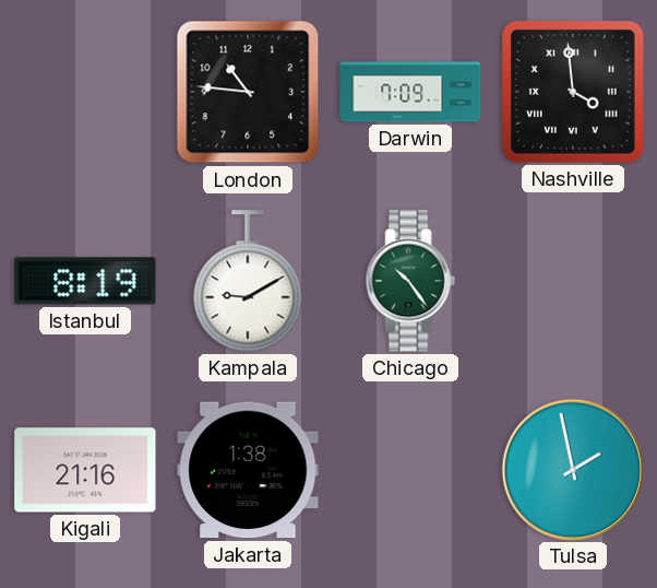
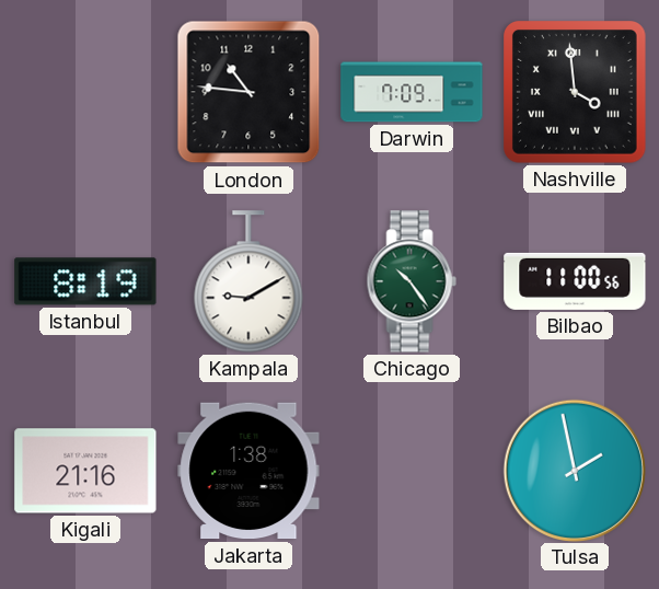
Bilbao: none -> 11:00
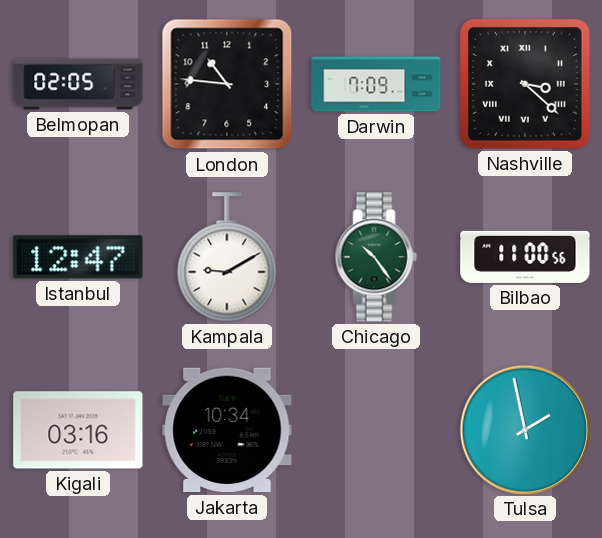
Belmopan: none -> 02:05
Nashville: 3:59 -> 3:22
Istanbul: 8:19 -> 12:47
Kigali: 21:16 -> 03:16
Jakarta: 1:38 -> 10:34
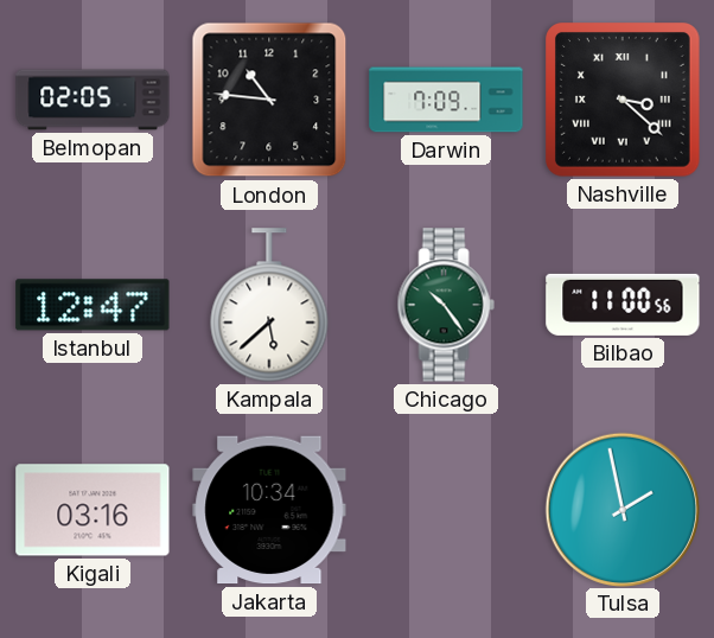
Kampala: 9:10 -> 5:38
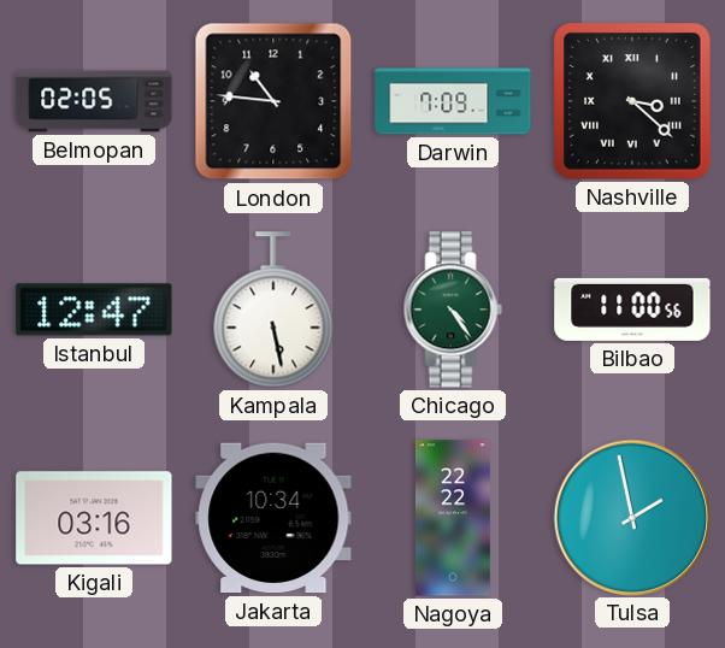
Kampala: 5:38 -> 5:28
Chicago: 10:24 -> 4:24
Nagoya: none -> 22:22
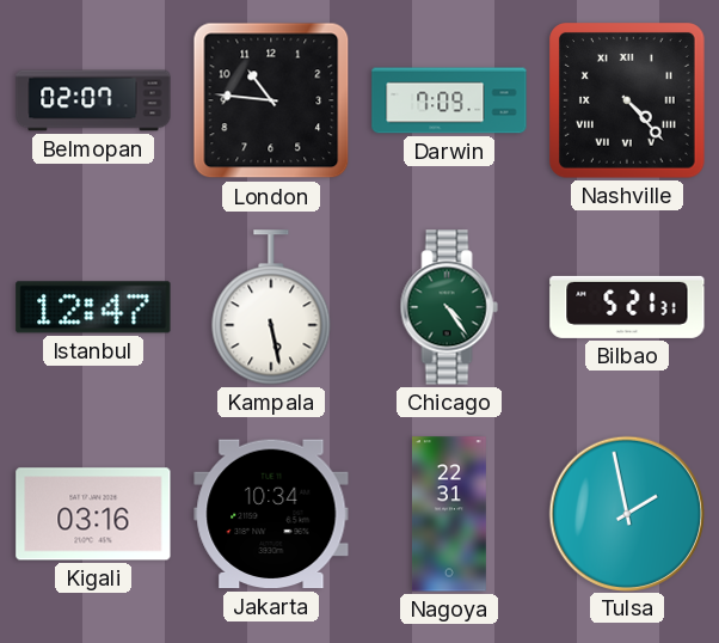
Belmopan: 02:05 -> 02:07
Nashville: 3:22 -> 4:23
Bilbao: 11:00 -> 5:21
Nagoya: 22:22 -> 22:31
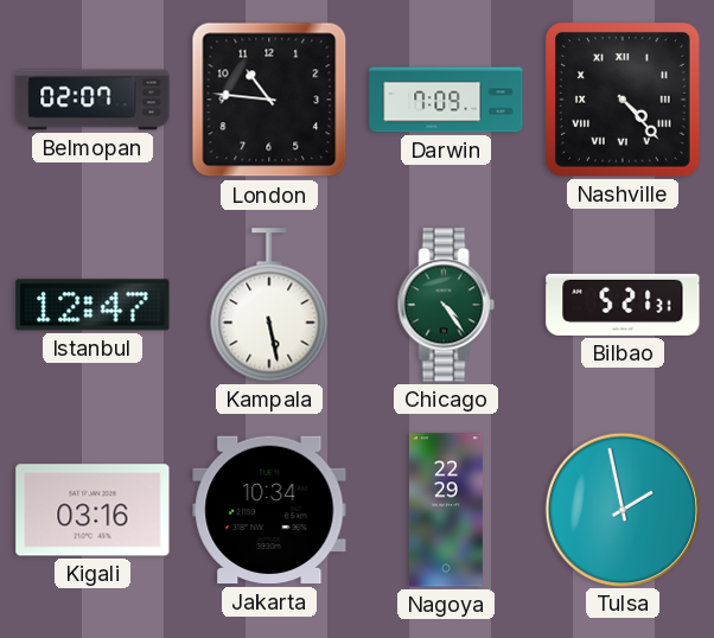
Nagoya: 22:31 -> 22:29
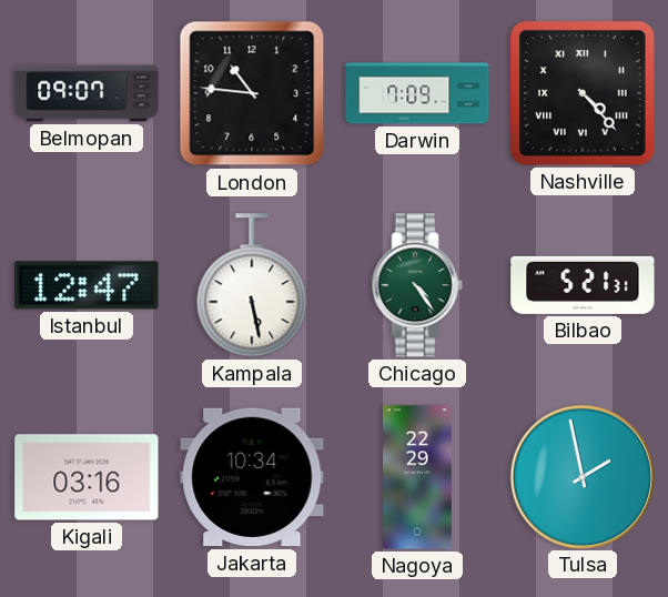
Belmopan: 02:07 -> 09:07
